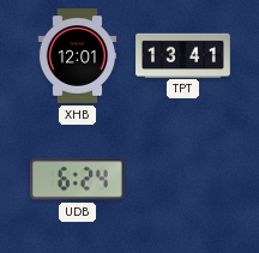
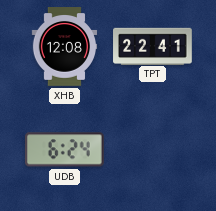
XHB: 12:01 -> 12:08
TPT: 13:41 -> 22:41
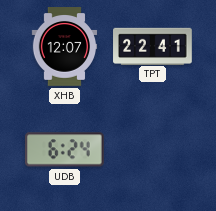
XHB: 12:08 -> 12:07
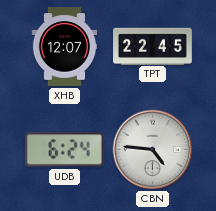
TPT: 22:41 -> 22:45
CBN: none -> 4:46
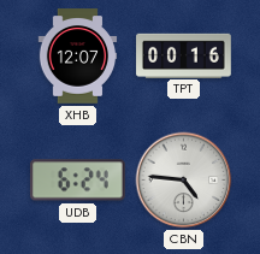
TPT: 22:45 -> 00:16
